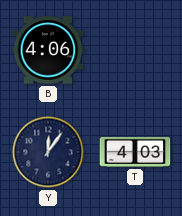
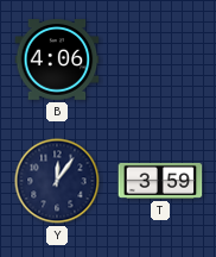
T: 4:03 -> 3:59
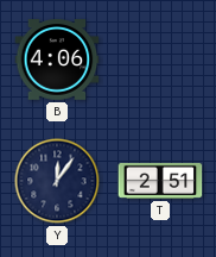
T: 3:59 -> 2:51
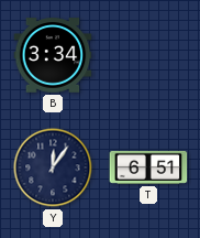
B: 4:06 -> 3:34
T: 2:51 -> 6:51
